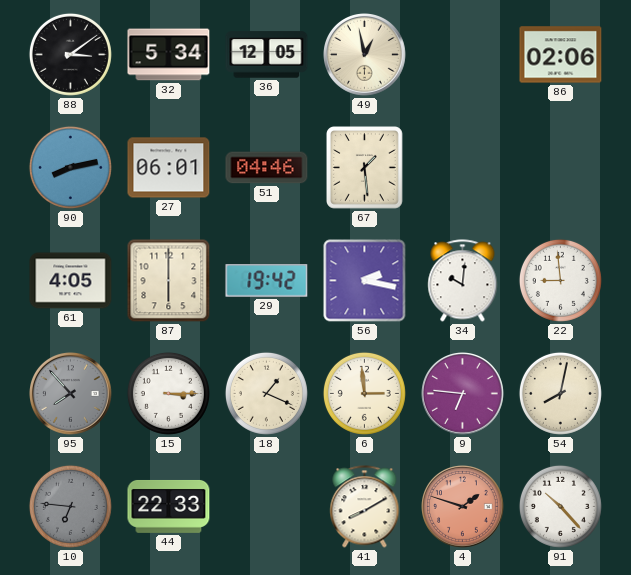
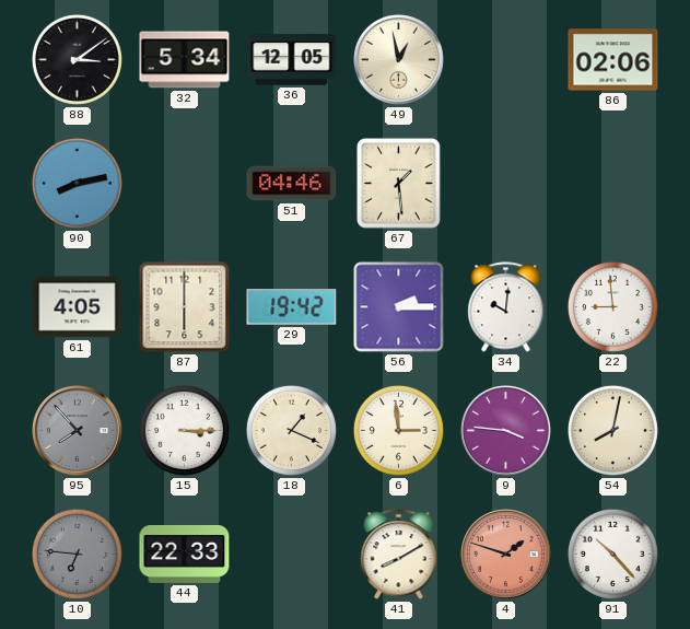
27: 06:01 -> none
56: 2:17 -> 2:15
9: 6:46 -> 3:46
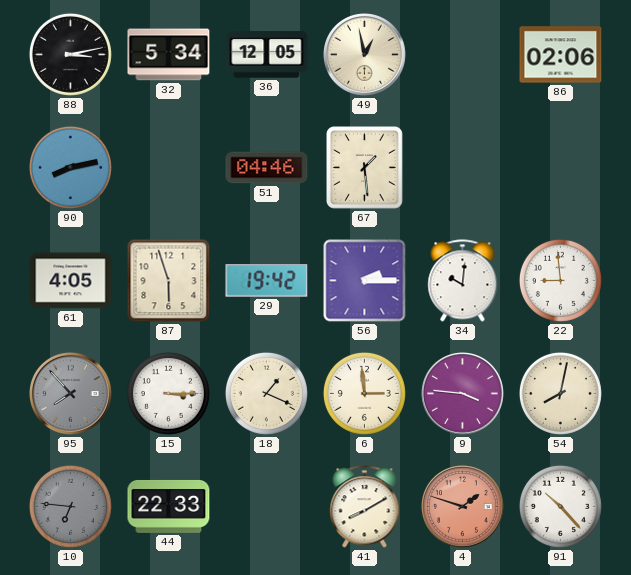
88: 3:09 -> 3:13
87: 6:00 -> 5:57
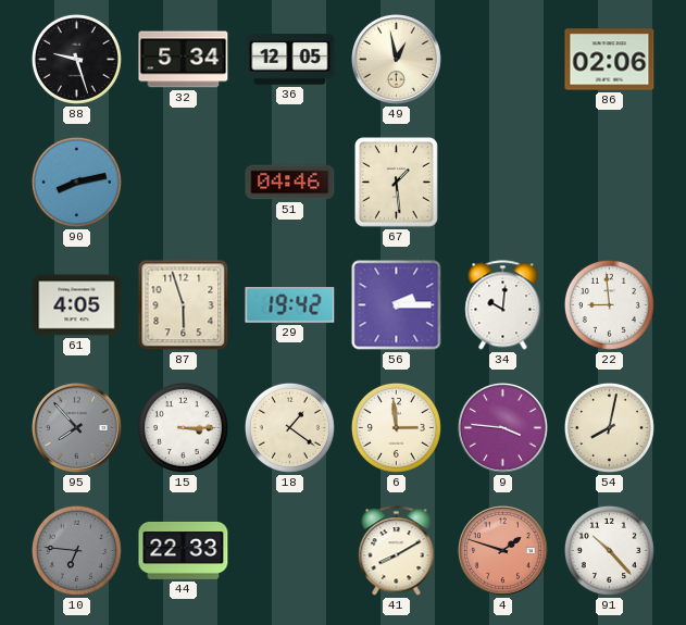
88: 3:13 -> 9:27
18: 1:19 -> 1:21
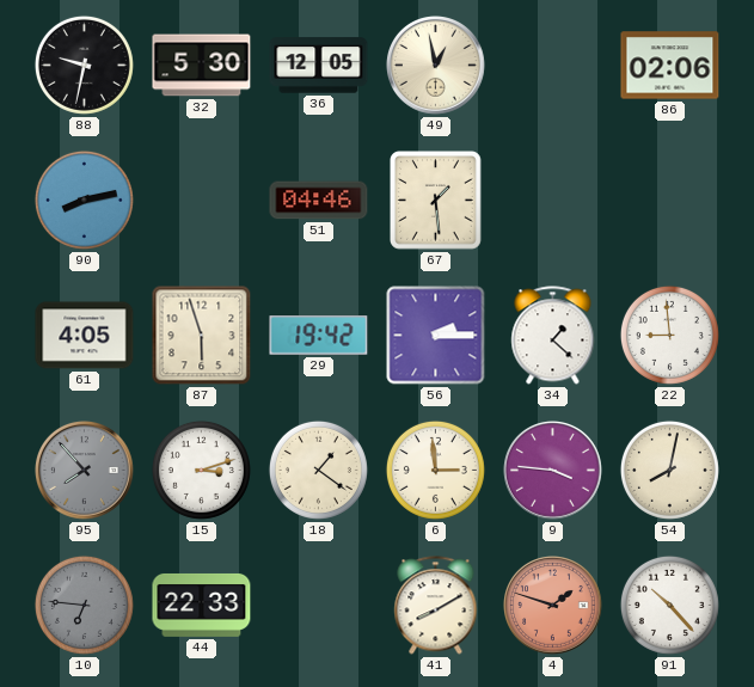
88: 9:27 -> 9:32
32: 5:34 -> 5:30
34: 10:01 -> 1:22
15: 3:15 -> 3:12
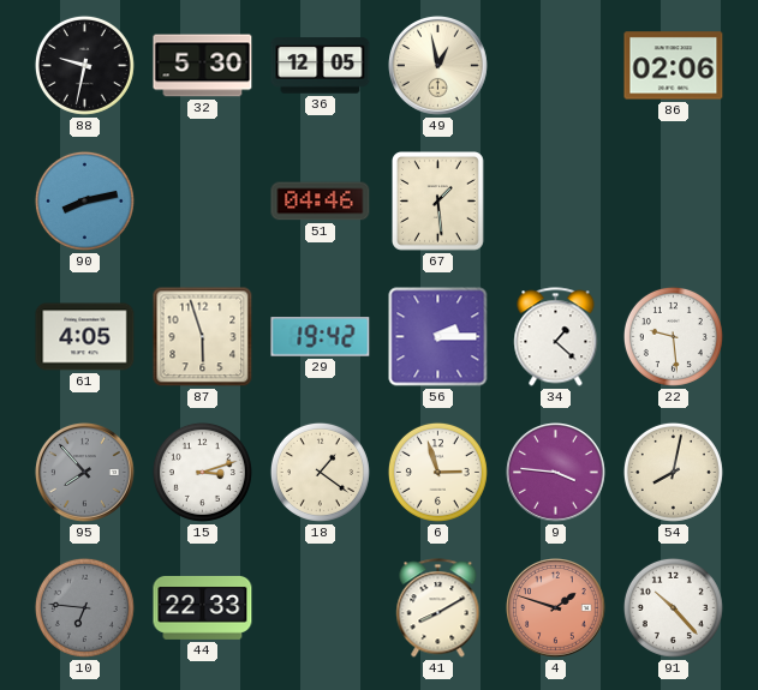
22: 8:59 -> 9:29
6: 2:59 -> 2:57
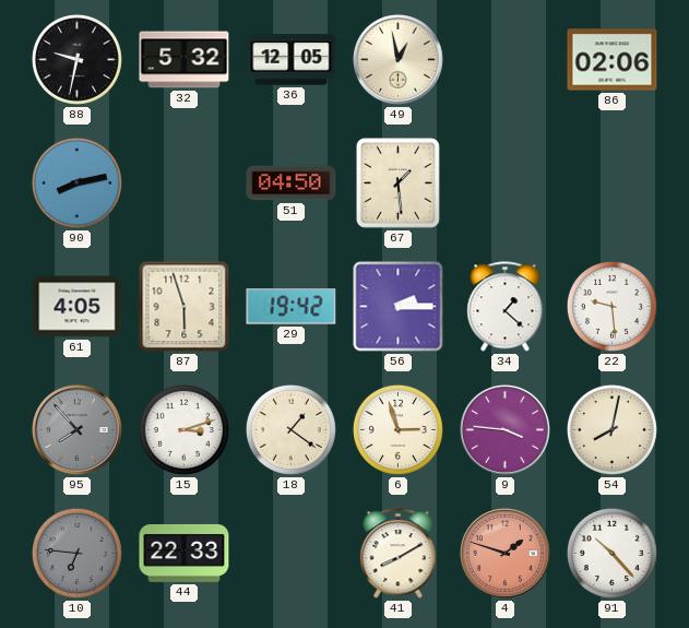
32: 5:30 -> 5:32
51: 04:46 -> 04:50
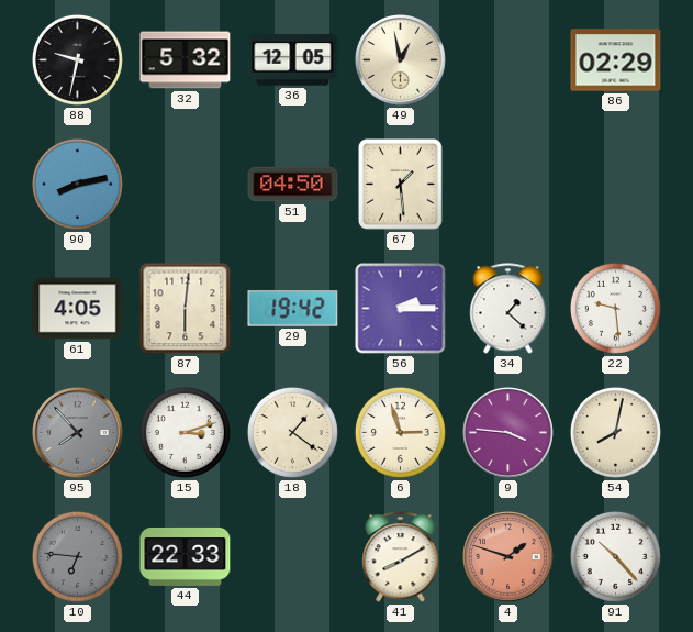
86: 02:06 -> 02:29
87: 5:57 -> 6:01
